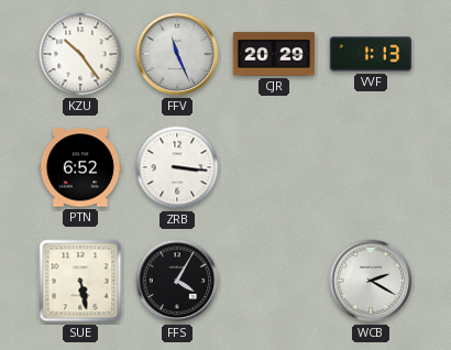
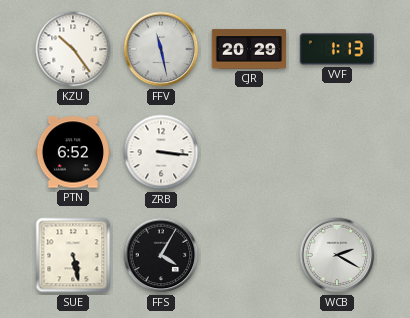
FFV: 11:26 -> 11:28
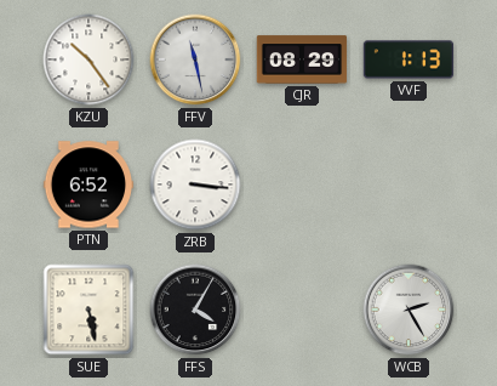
CJR: 20:29 -> 08:29
WCB: 2:20 -> 2:25
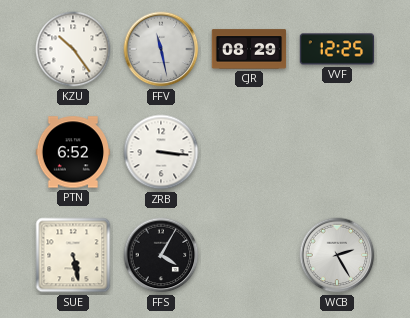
VVF: 1:13 -> 12:25
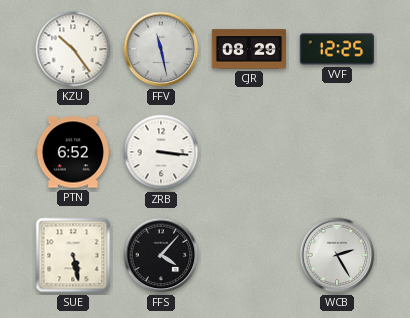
FFS: 4:05 -> 4:07
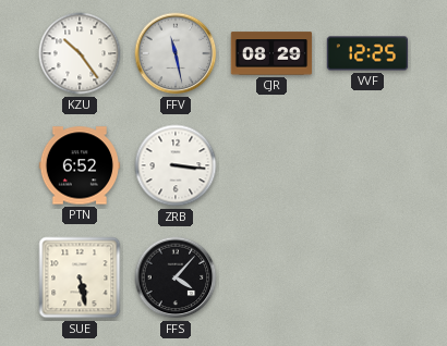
WCB: 2:25 -> none
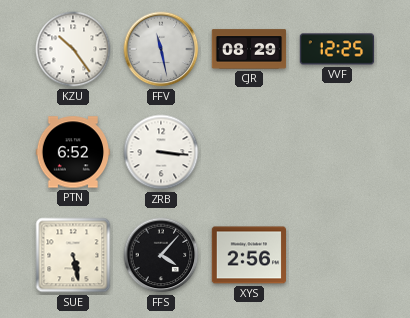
XYS: none -> 2:56
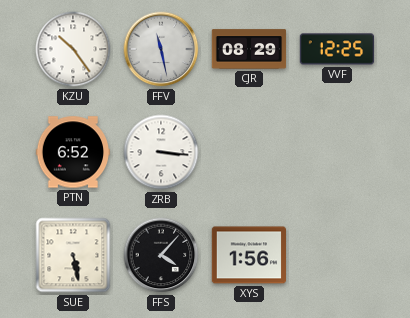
XYS: 2:56 -> 1:56
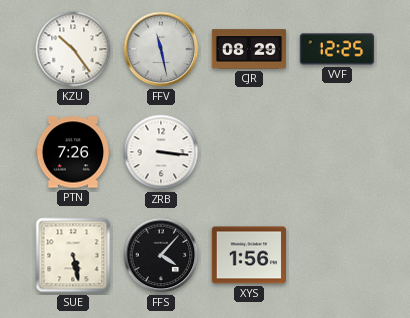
PTN: 6:52 -> 7:26
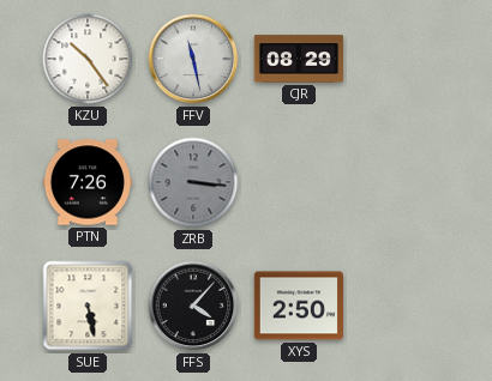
VVF: 12:25 -> none
ZRB dial: white -> grey
XYS: 1:56 -> 2:50
